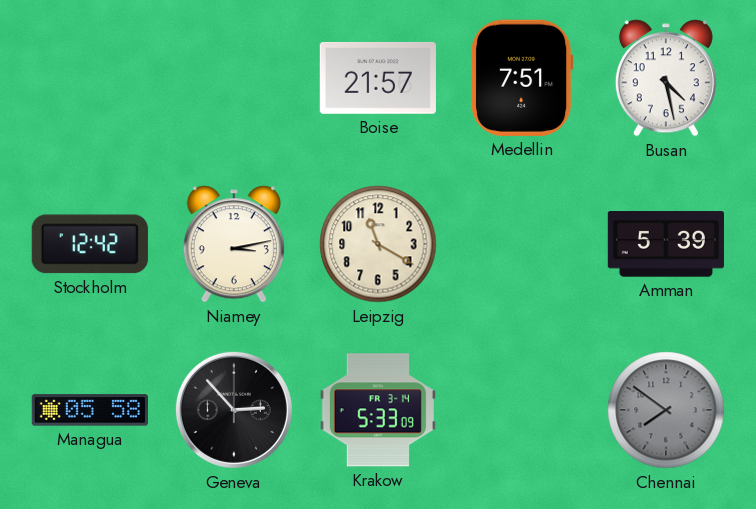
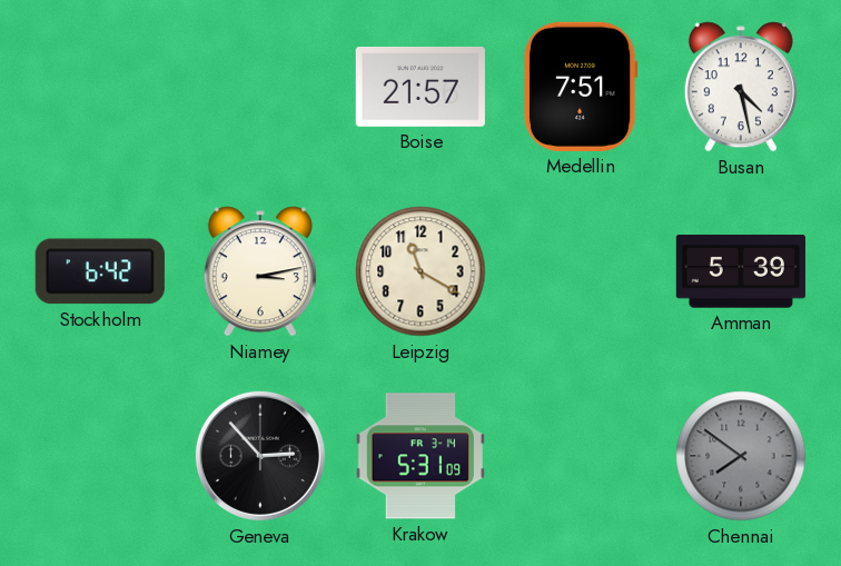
Stockholm: 12:42 -> 6:42
Managua: 05:58 -> none
Krakow: 5:33 -> 5:31
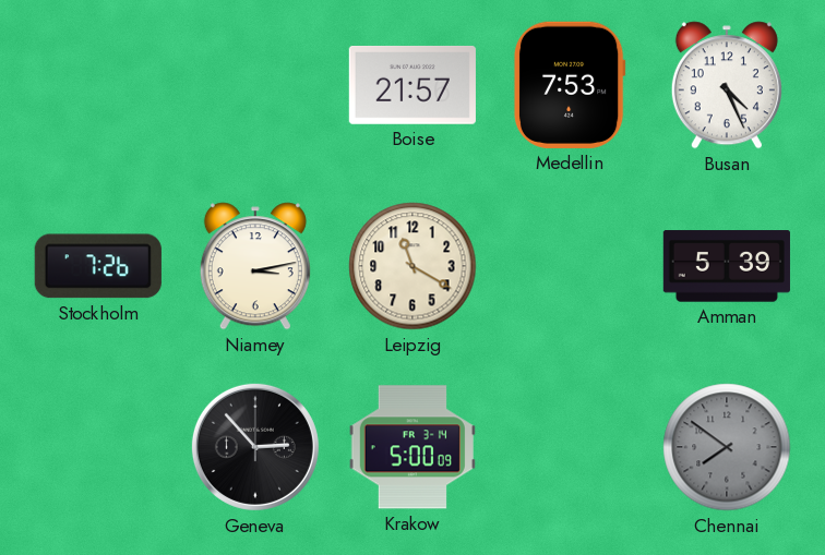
Medellin: 7:51 -> 7:53
Busan: 4:28 -> 4:26
Stockholm: 6:42 -> 7:26
Krakow: 5:31 -> 5:00
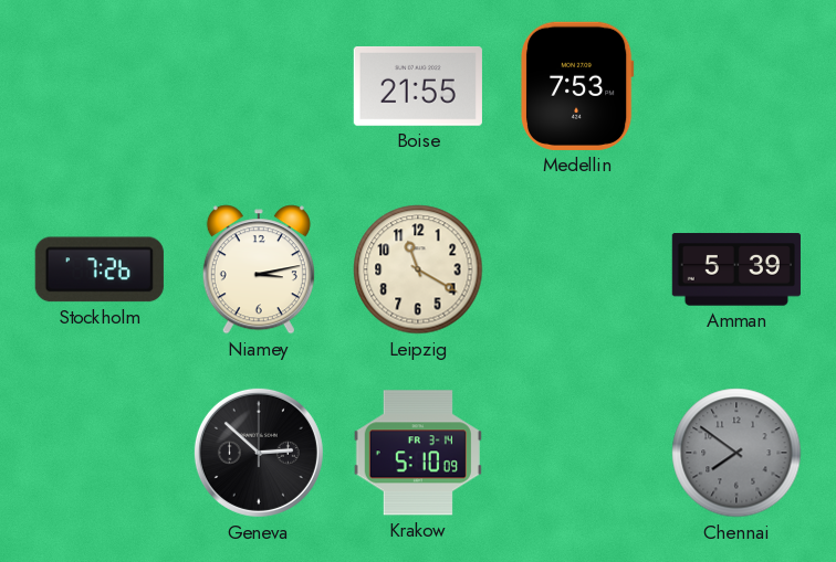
Boise: 21:57 -> 21:55
Busan: 4:26 -> none
Geneva: 2:53 -> 2:52
Krakow: 5:00 -> 5:10
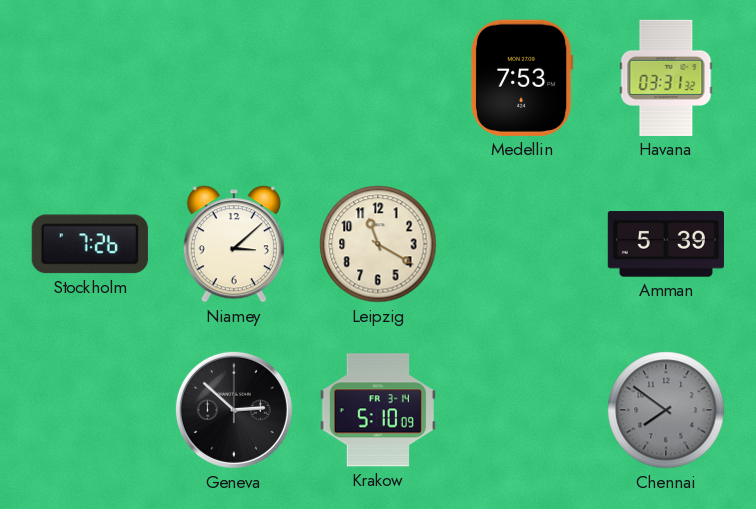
Boise: 21:55 -> none
Havana: none -> 03:31
Niamey: 3:13 -> 3:08
